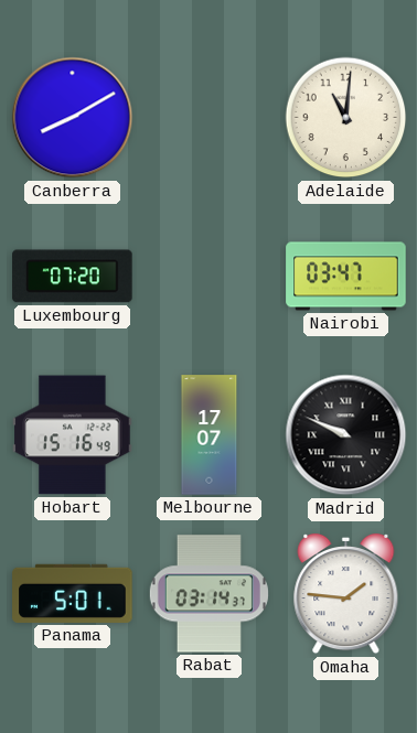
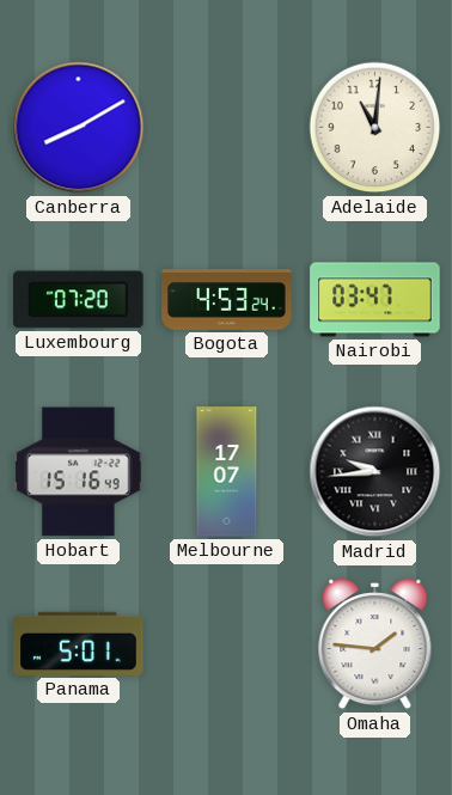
Bogota: none -> 4:53
Madrid: 9:49 -> 9:44
Rabat: 03:14 -> none
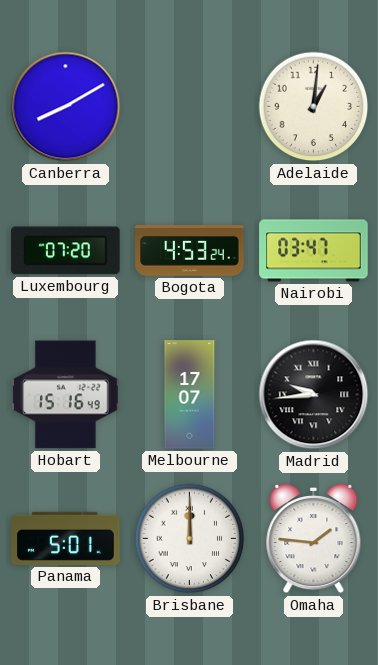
Adelaide: 11:01 -> 1:01
Brisbane: none -> 12:00
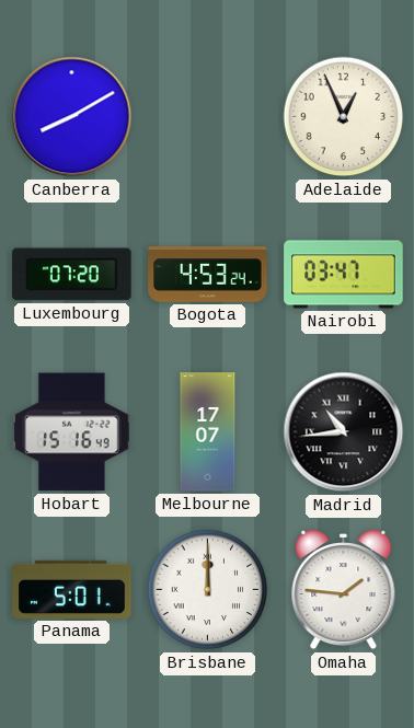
Adelaide: 1:01 -> 12:56
Madrid: 9:44 -> 10:44
